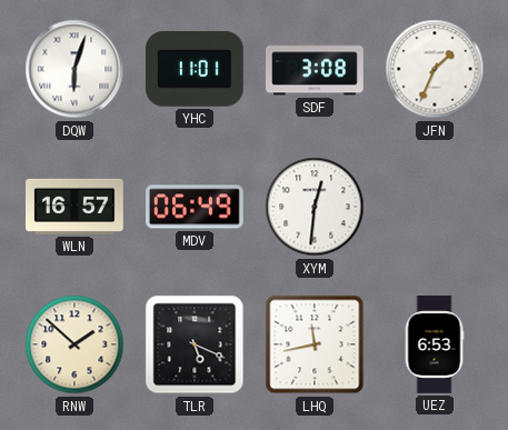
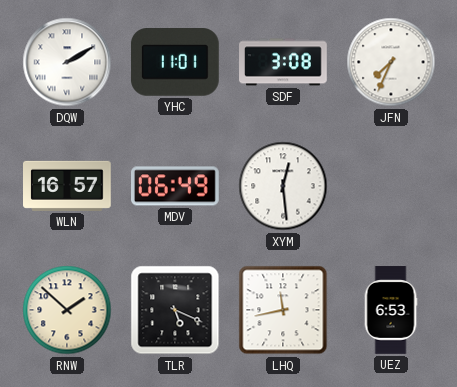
DQW: 6:03 -> 2:10
JFN: 1:34 -> 7:34
XYM: 12:31 -> 12:29
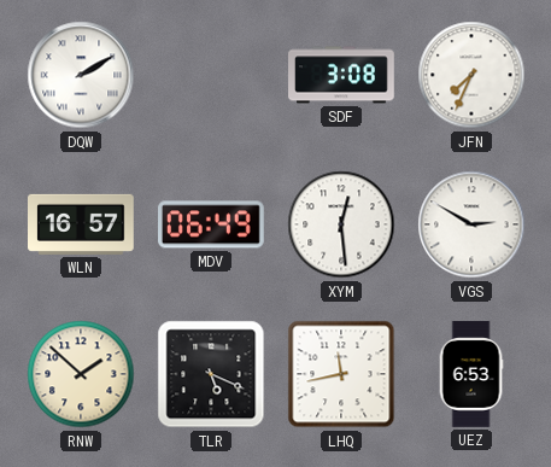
YHC: 11:01 -> none
VGS: none -> 2:50
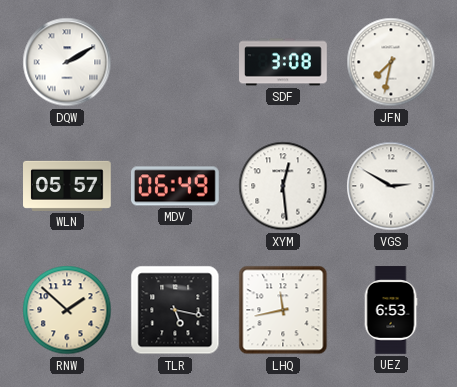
JFN: 7:34 -> 7:32
WLN: 16:57 -> 05:57
TLR: 5:19 -> 5:17
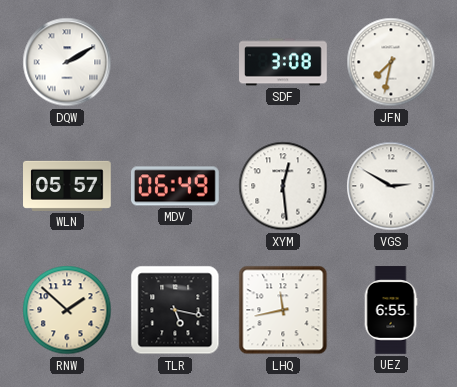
UEZ: 6:53 -> 6:55
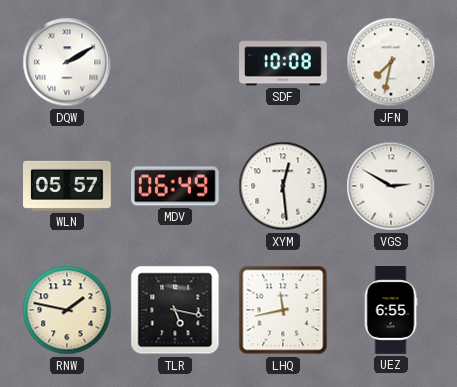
SDF: 3:08 -> 10:08
RNW: 1:52 -> 1:47
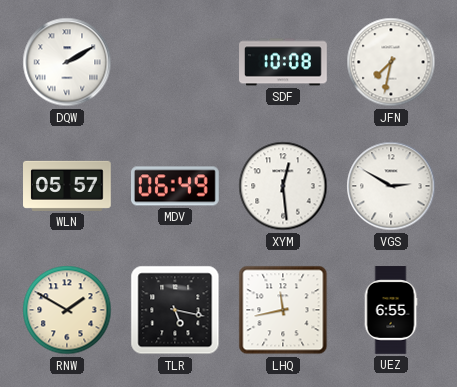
RNW: 1:47 -> 1:50
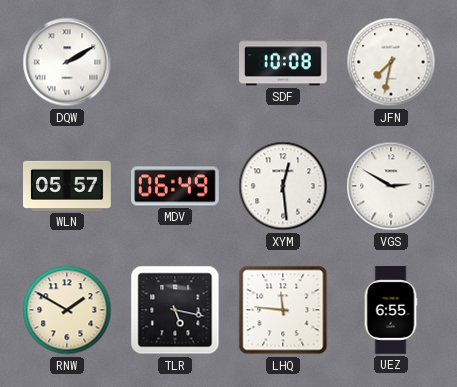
LHQ: 11:43 -> 11:46
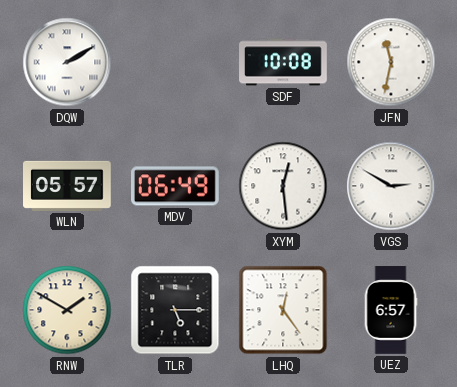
JFN: 7:32 -> 11:32
TLR: 5:17 -> 5:15
LHQ: 11:46 -> 12:24
UEZ: 6:55 -> 6:57
